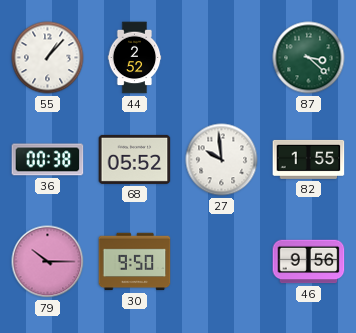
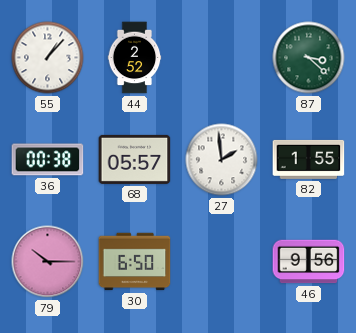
68: 05:52 -> 05:57
27: 9:59 -> 1:59
30: 9:50 -> 6:50
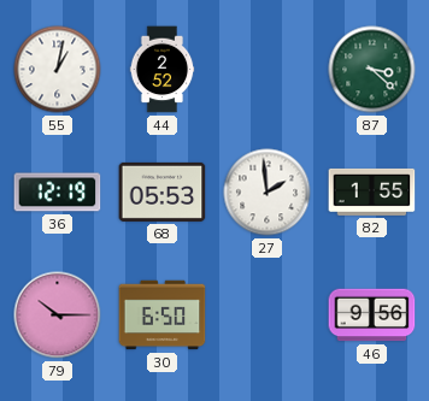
55: 1:07 -> 1:02
36: 00:38 -> 12:19
68: 05:57 -> 05:53
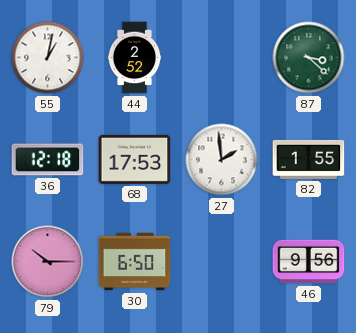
36: 12:19 -> 12:18
68: 05:53 -> 17:53
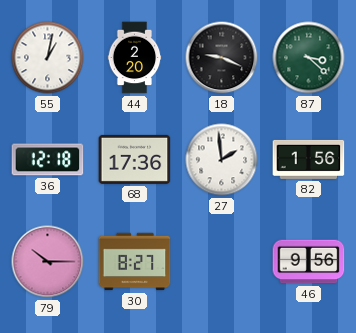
44: 2:52 -> 2:20
18: none -> 9:19
68: 17:53 -> 17:36
82: 1:55 -> 1:56
30: 6:50 -> 8:27
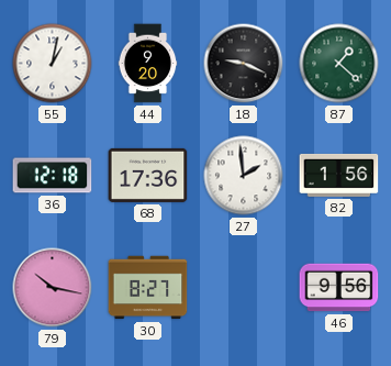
44: 2:20 -> 9:20
87: 3:22 -> 1:22
79: 10:15 -> 10:17
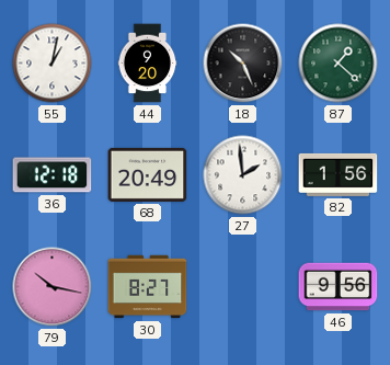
18: 9:19 -> 10:26
68: 17:36 -> 20:49
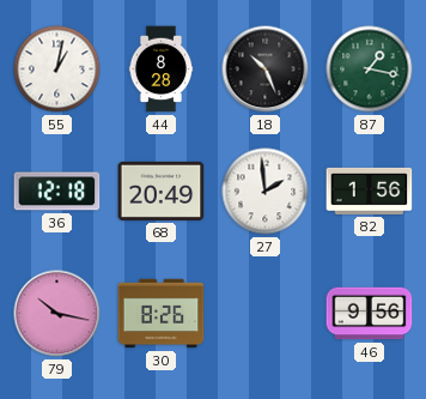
44: 9:20 -> 8:28
87: 1:22 -> 1:17
30: 8:27 -> 8:26
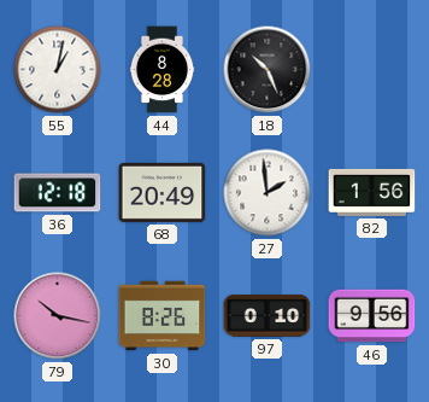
87: 1:17 -> none
97: none -> 0:10
